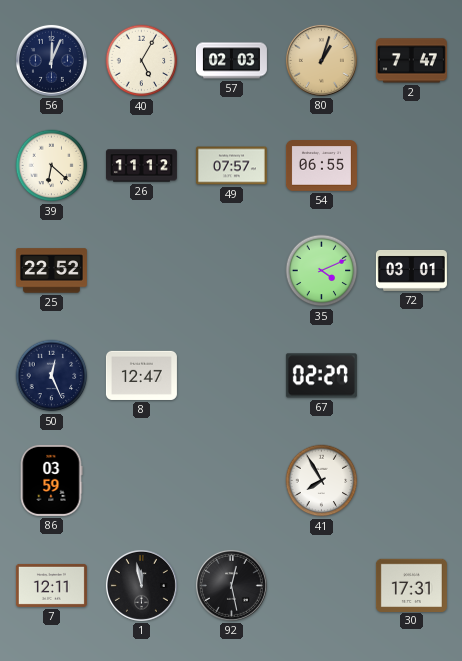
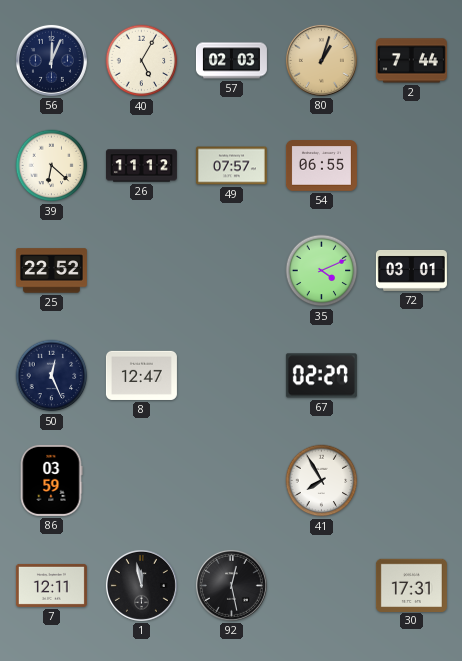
2: 7:47 -> 7:44
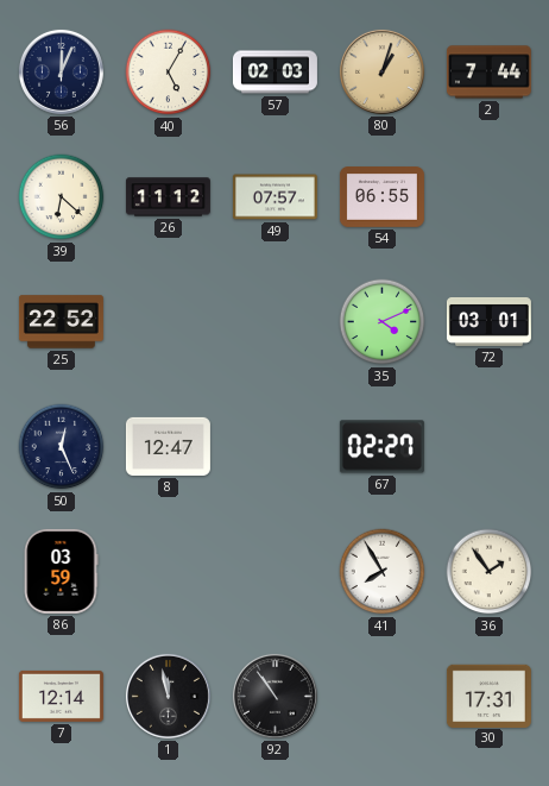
36: none -> 1:54
7: 12:11 -> 12:14
92: 12:28 -> 10:54
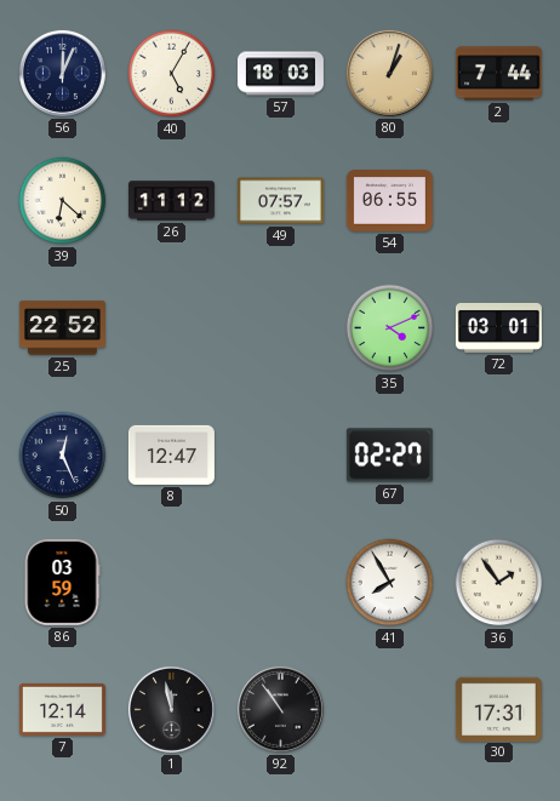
57: 02:03 -> 18:03
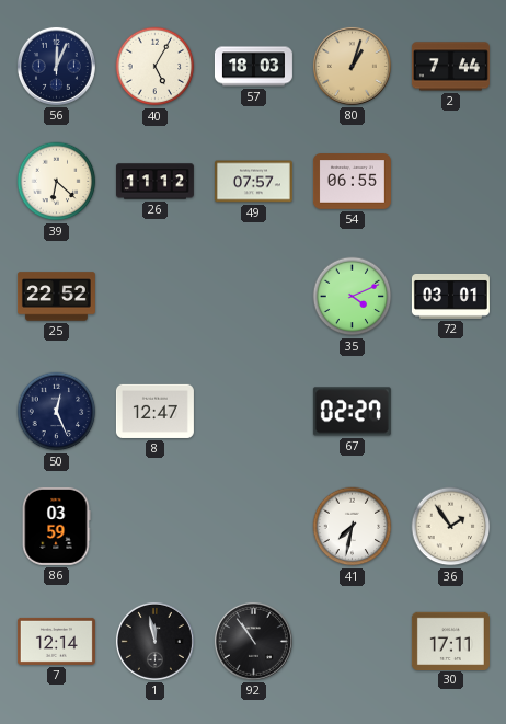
41: 7:55 -> 7:32
30: 17:31 -> 17:11
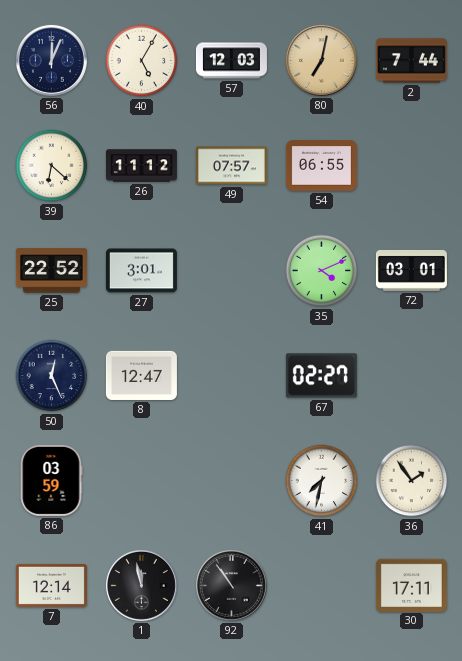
57: 18:03 -> 12:03
80: 1:03 -> 7:02
27: none -> 3:01
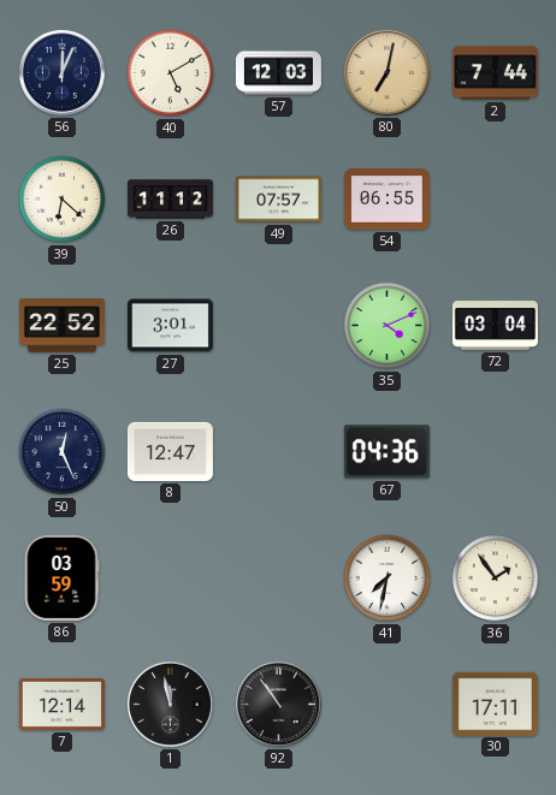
40: 5:05 -> 5:10
72: 03:01 -> 03:04
67: 02:27 -> 04:36
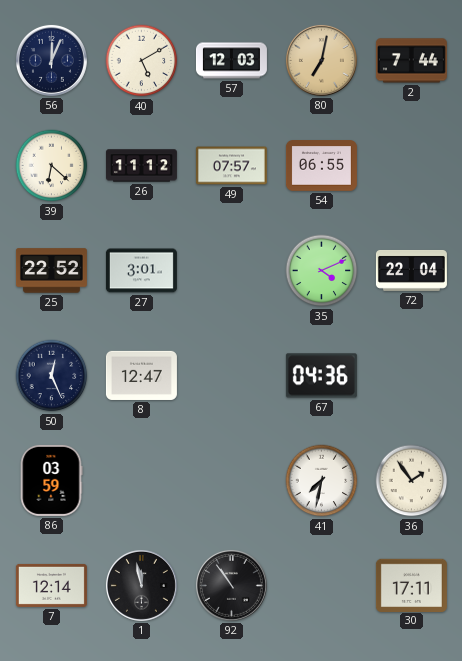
72: 03:04 -> 22:04
